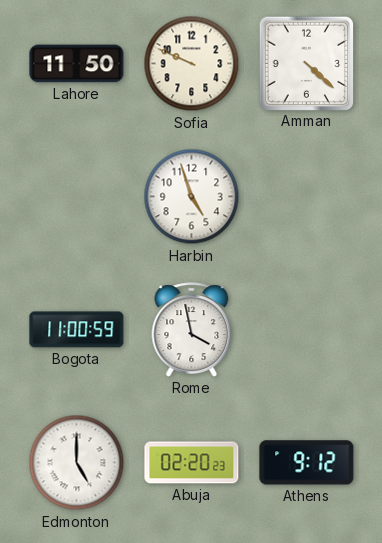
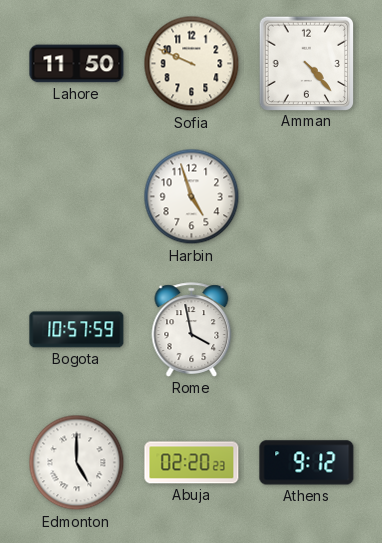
Amman: 4:22 -> 4:23
Bogota: 11:00 -> 10:57
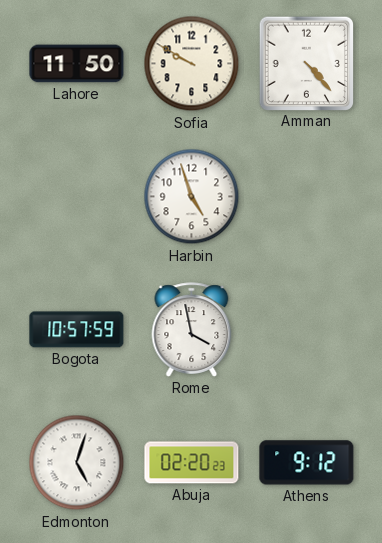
Sofia: 9:49 -> 9:50
Edmonton: 5:00 -> 5:03
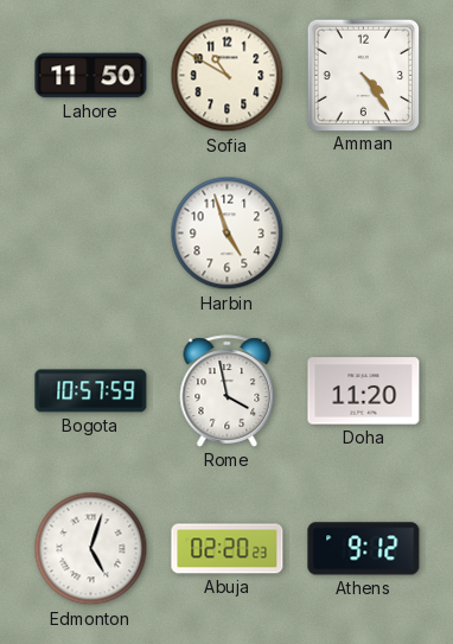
Sofia: 9:50 -> 10:50
Amman: 4:23 -> 4:24
Doha: none -> 11:20
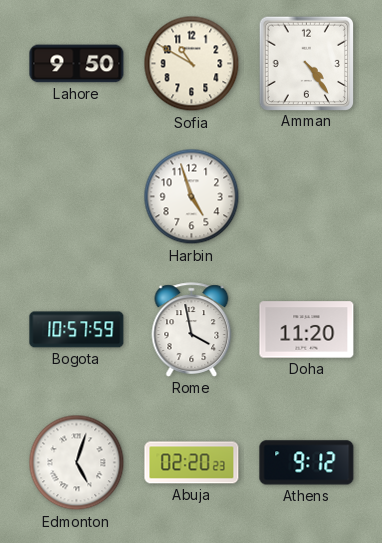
Lahore: 11:50 -> 9:50
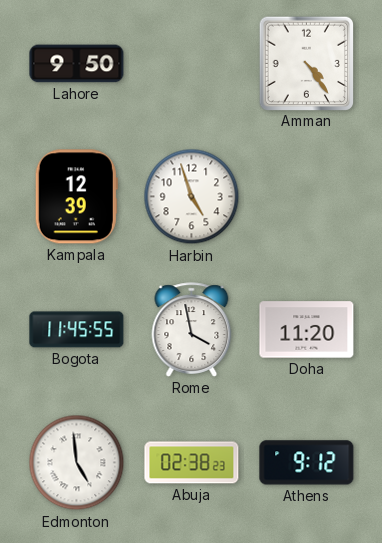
Sofia: 10:50 -> none
Kampala: none -> 12:39
Bogota: 10:57 -> 11:45
Edmonton: 5:03 -> 4:59
Abuja: 02:20 -> 02:38
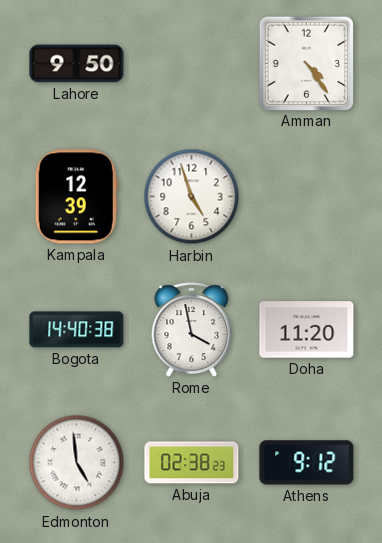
Bogota: 11:45 -> 14:40
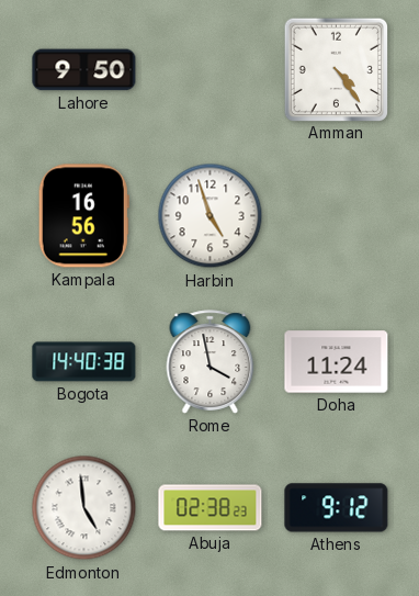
Kampala: 12:39 -> 16:56
Doha: 11:20 -> 11:24
